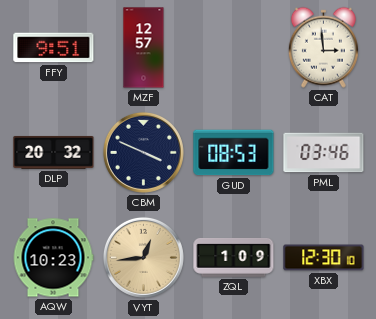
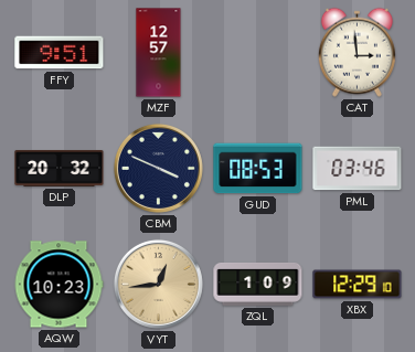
XBX: 12:30 -> 12:29
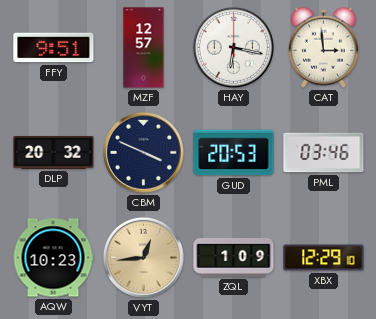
HAY: none -> 6:17
GUD: 08:53 -> 20:53
